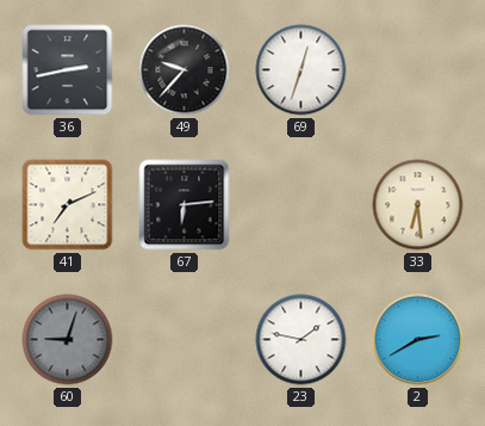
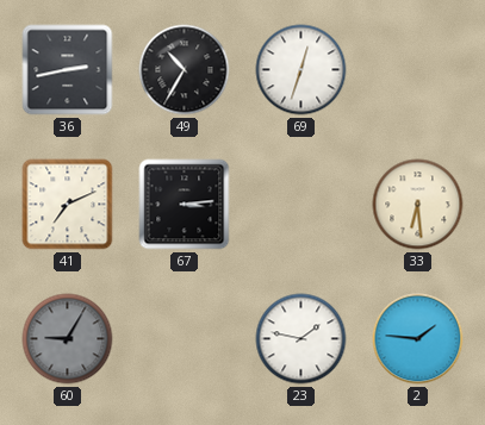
49: 9:37 -> 10:35
67: 6:14 -> 3:14
60: 9:03 -> 9:05
2: 2:40 -> 1:46
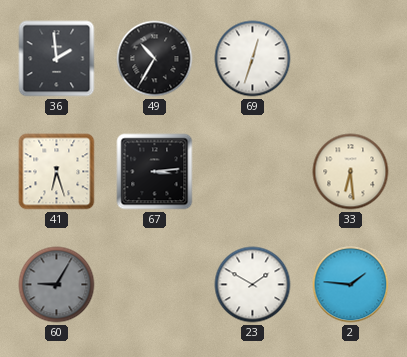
36: 2:43 -> 1:59
41: 7:11 -> 6:27
23: 1:47 -> 1:50
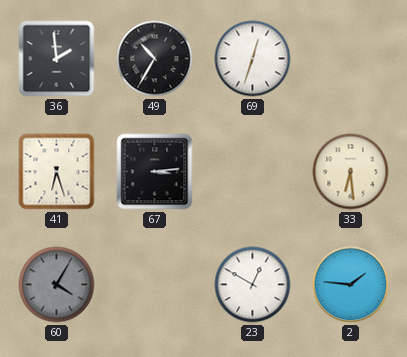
60: 9:05 -> 4:05
23: 1:50 -> 12:50
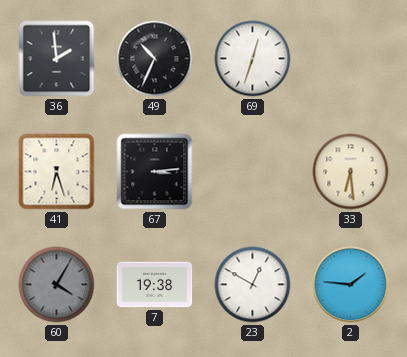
49: 10:35 -> 10:34
7: none -> 19:38
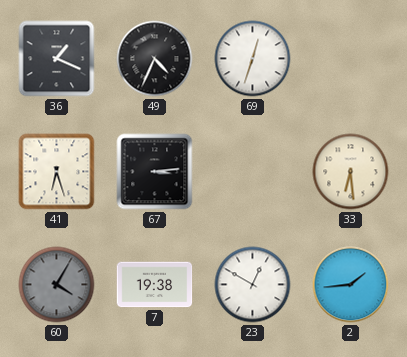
36: 1:59 -> 1:19
49: 10:34 -> 4:34
2: 1:46 -> 1:44
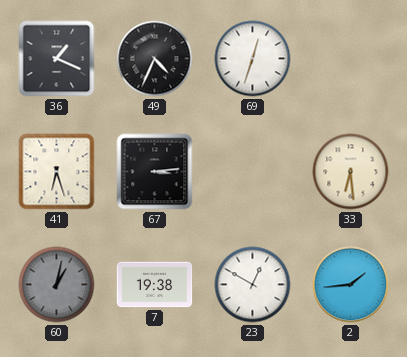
60: 4:05 -> 1:02
